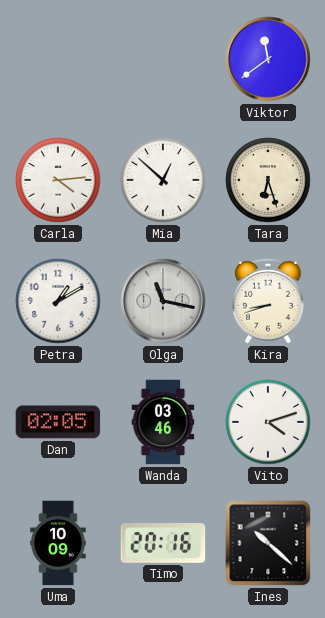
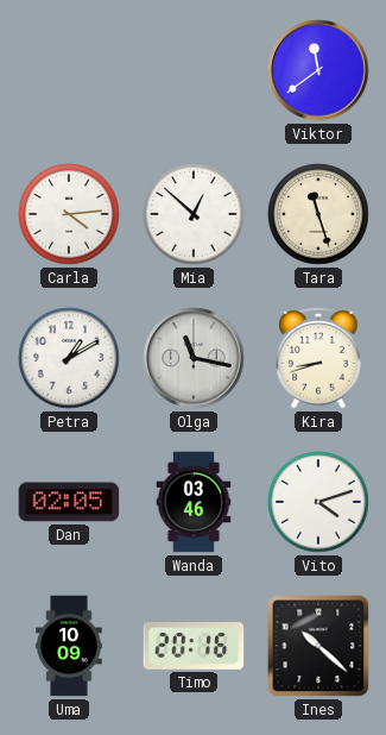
Tara: 6:27 -> 11:27
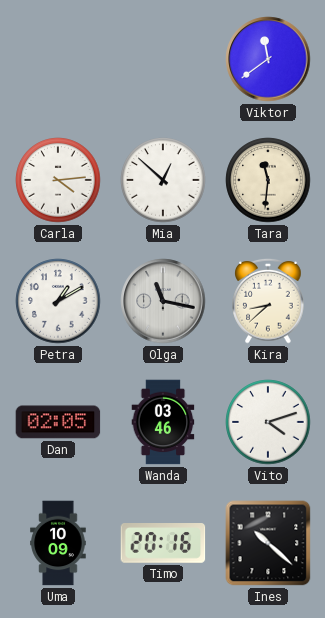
Tara: 11:27 -> 11:31
Kira: 8:42 -> 8:38
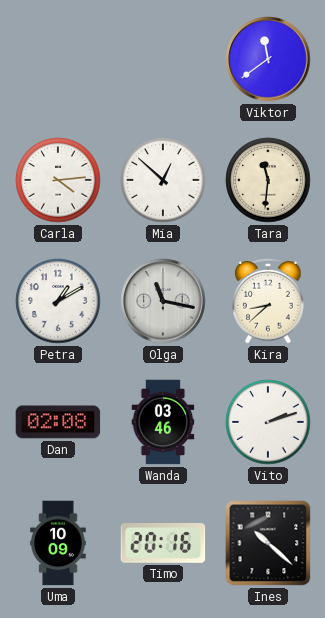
Dan: 02:05 -> 02:08
Vito: 4:12 -> 2:12
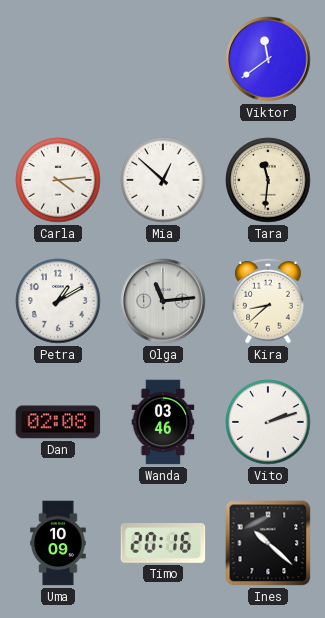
Olga: 11:17 -> 11:14
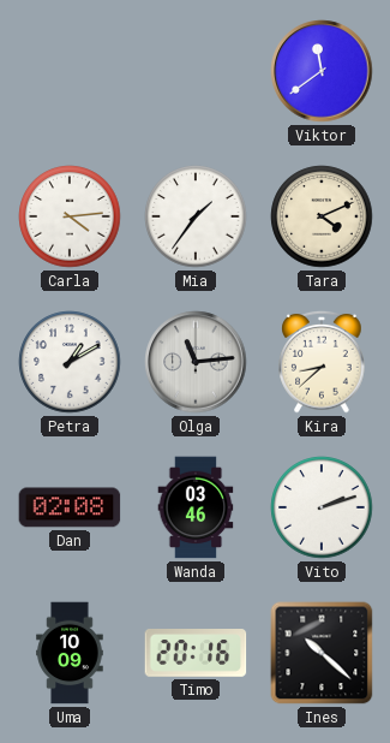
Mia: 12:52 -> 1:36
Tara: 11:31 -> 4:11
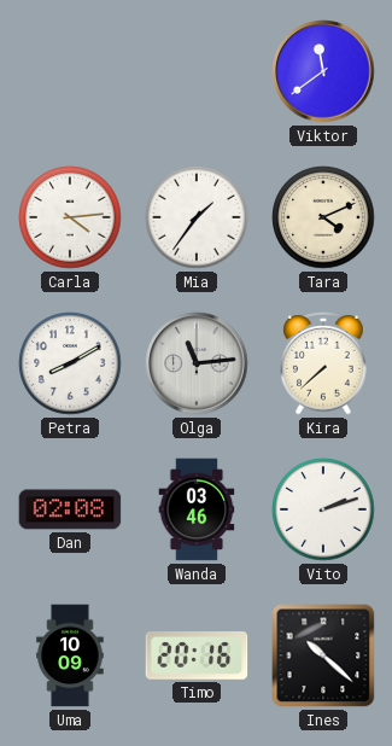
Petra: 1:10 -> 8:10
Kira: 8:38 -> 7:38
